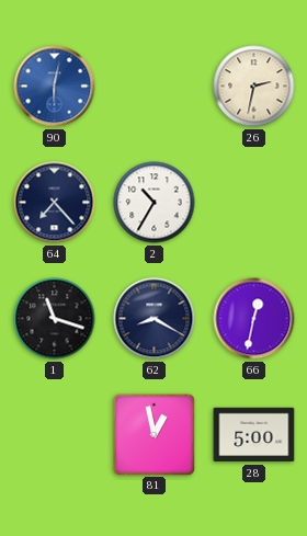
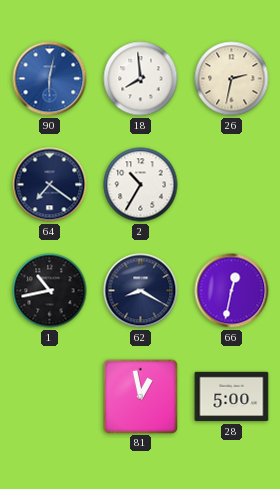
18: none -> 7:59
64: 7:23 -> 7:21
1: 11:18 -> 10:43
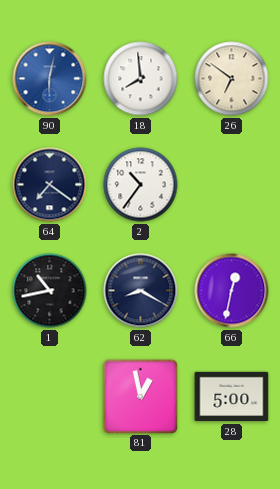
26: 2:32 -> 6:51
2: 10:35 -> 10:36
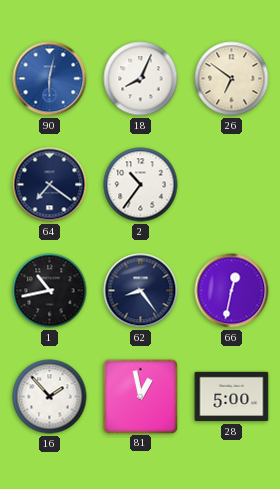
18: 7:59 -> 8:04
62: 8:20 -> 8:24
16: none -> 1:53
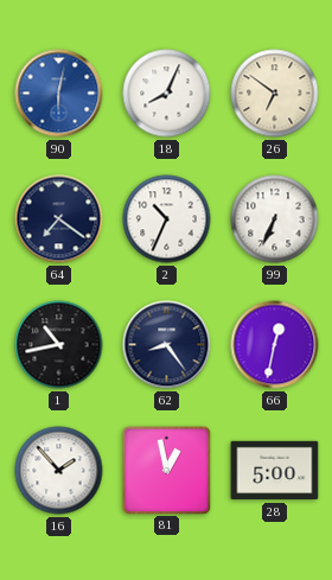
2: 10:36 -> 10:34
99: none -> 6:34
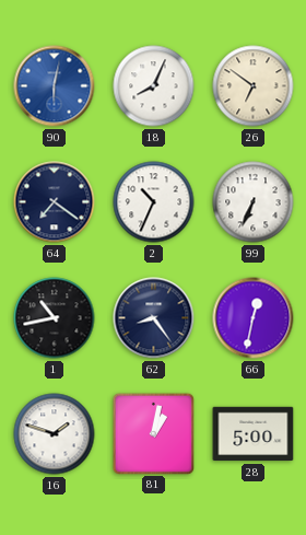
16: 1:53 -> 1:48
81: 12:58 -> 1:02
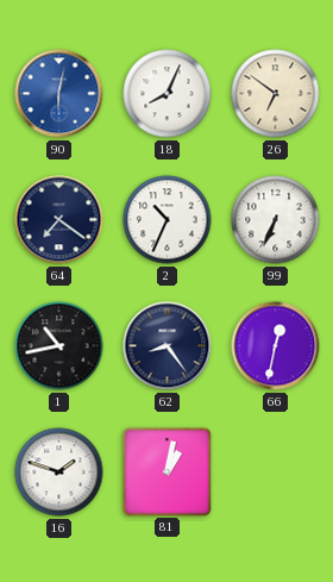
28: 5:00 -> none
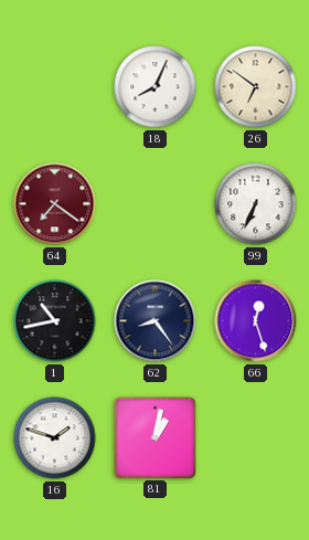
90: 6:02 -> none
64 dial: navy -> burgundy
2: 10:34 -> none
66: 12:32 -> 12:27
